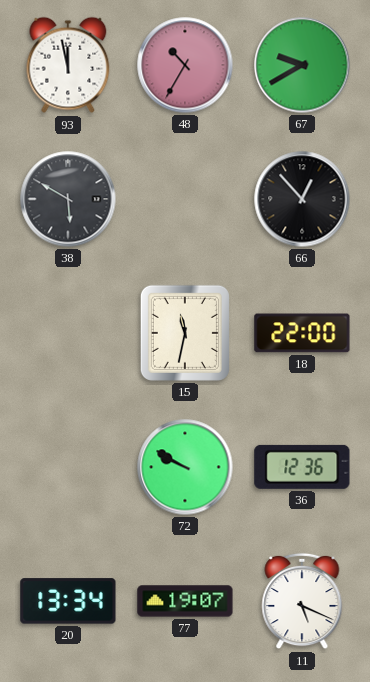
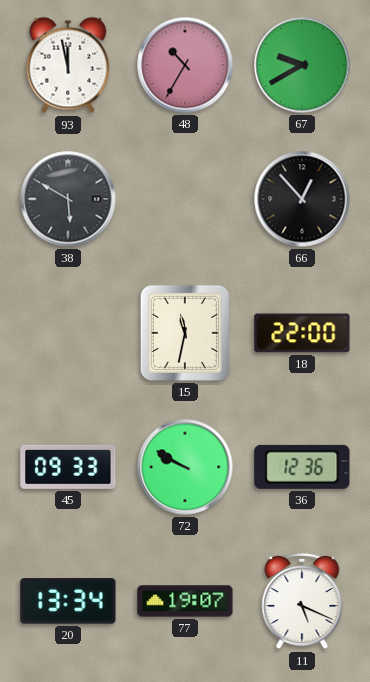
45: none -> 09:33
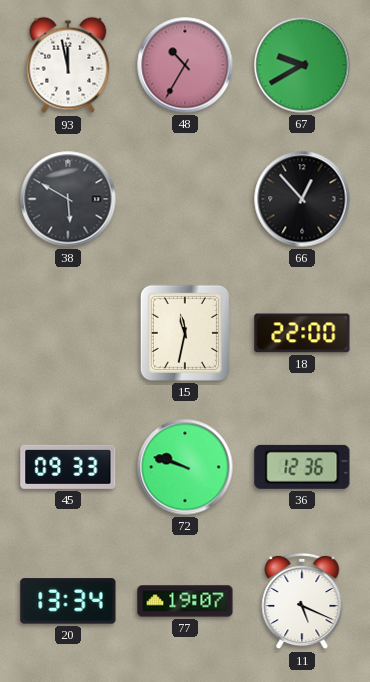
72: 9:50 -> 9:48
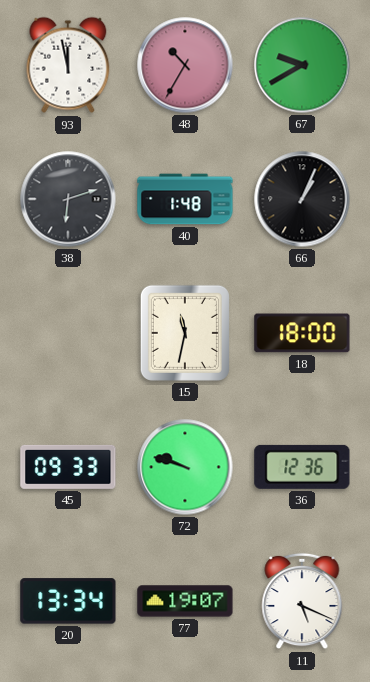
38: 5:50 -> 6:12
40: none -> 1:48
66: 12:53 -> 1:04
18: 22:00 -> 18:00
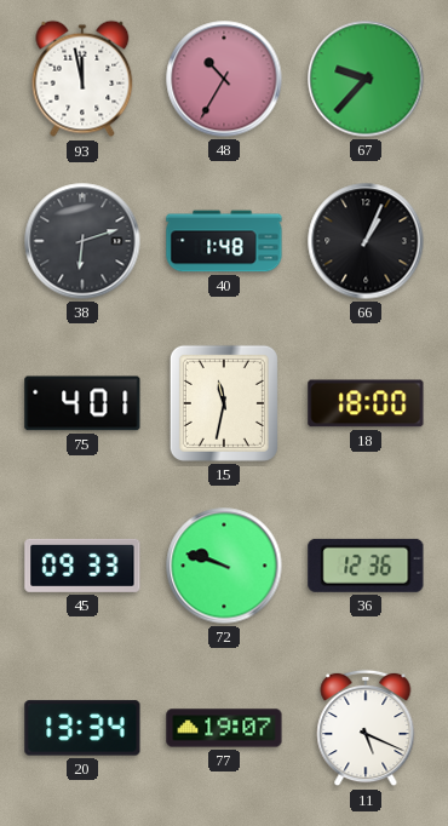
67: 9:40 -> 9:37
75: none -> 4:01
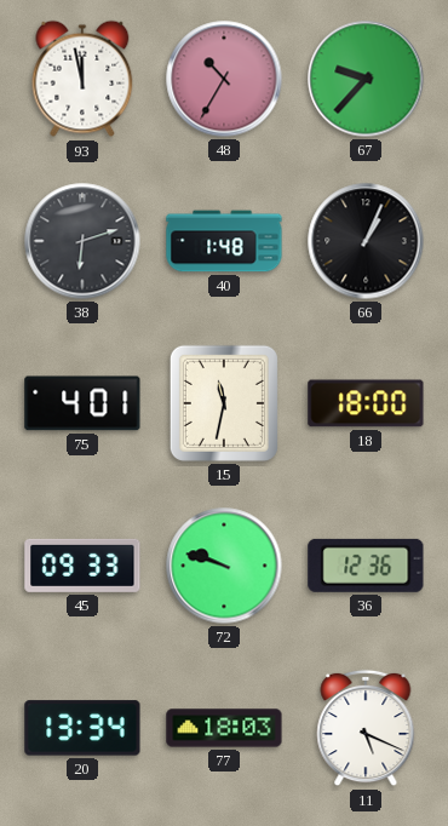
77: 19:07 -> 18:03
